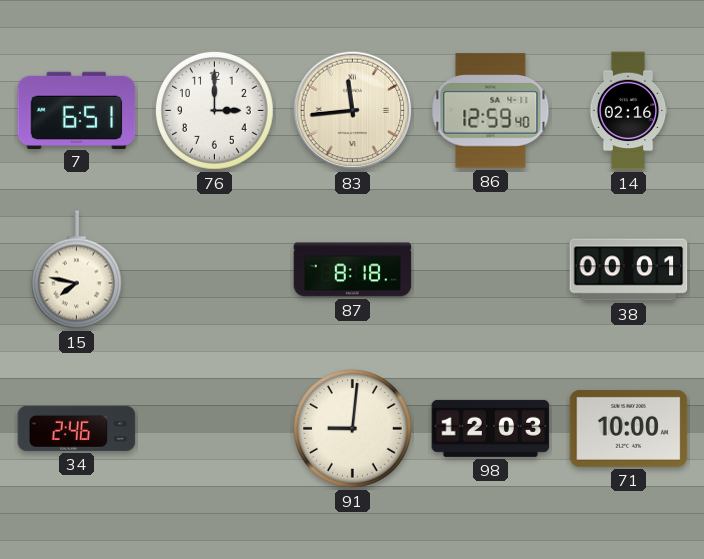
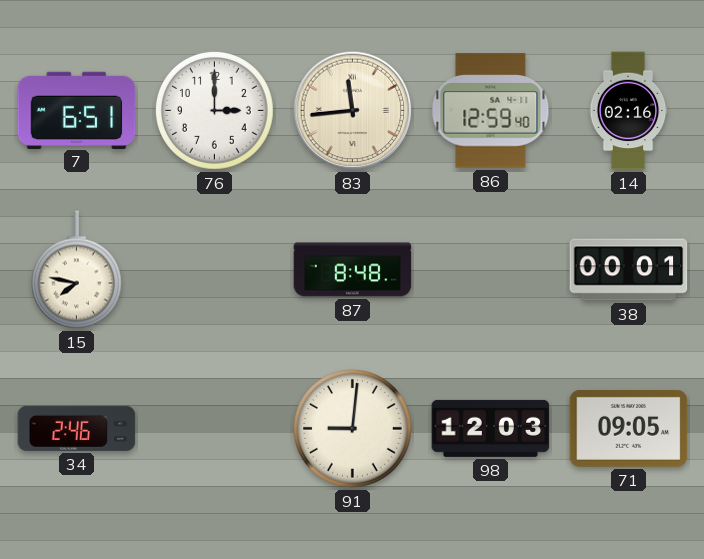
87: 8:18 -> 8:48
71: 10:00 -> 09:05
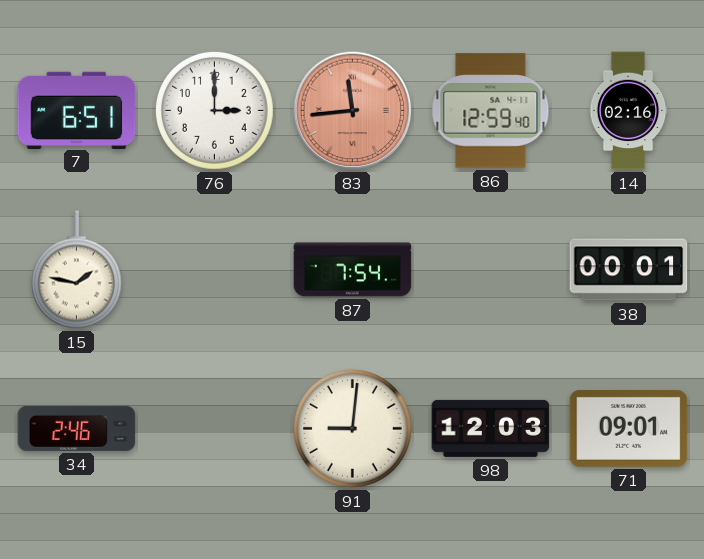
83 dial: cream -> salmon
15: 7:47 -> 1:47
87: 8:48 -> 7:54
71: 09:05 -> 09:01
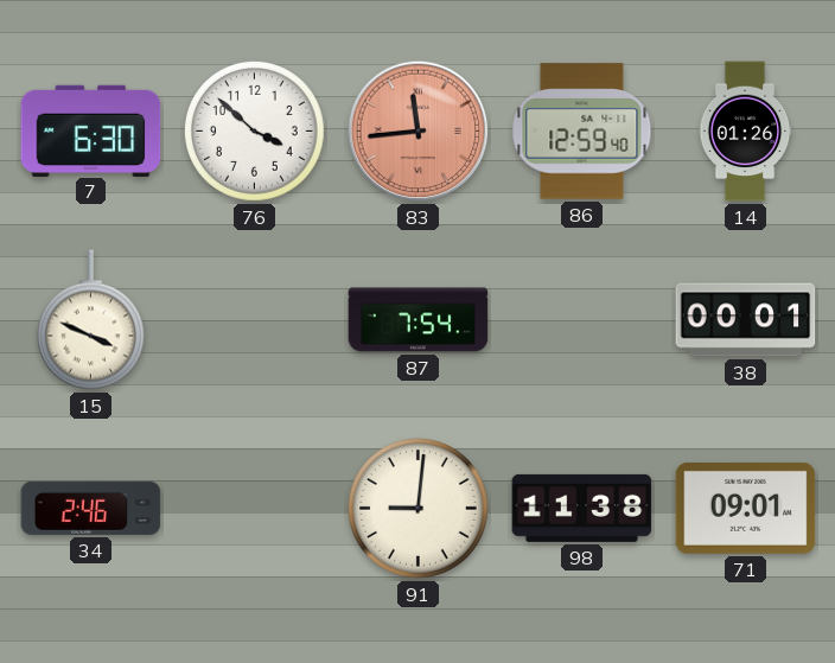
7: 6:51 -> 6:30
76: 3:00 -> 3:52
14: 02:16 -> 01:26
15: 1:47 -> 3:49
98: 12:03 -> 11:38
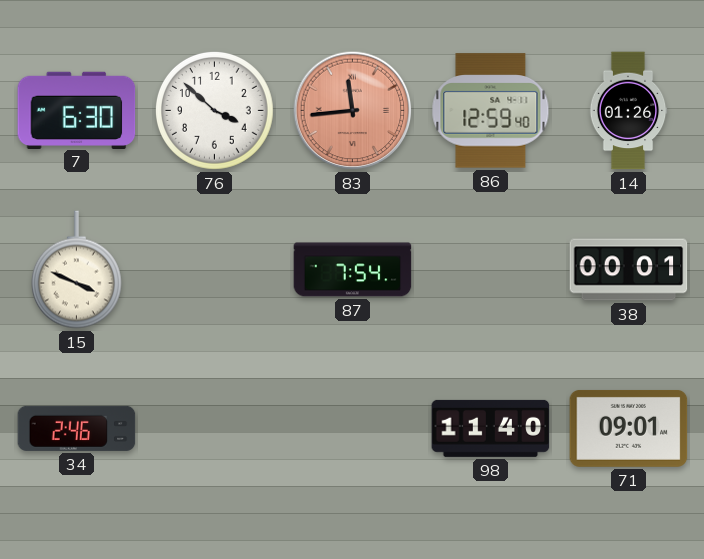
91: 9:01 -> none
98: 11:38 -> 11:40
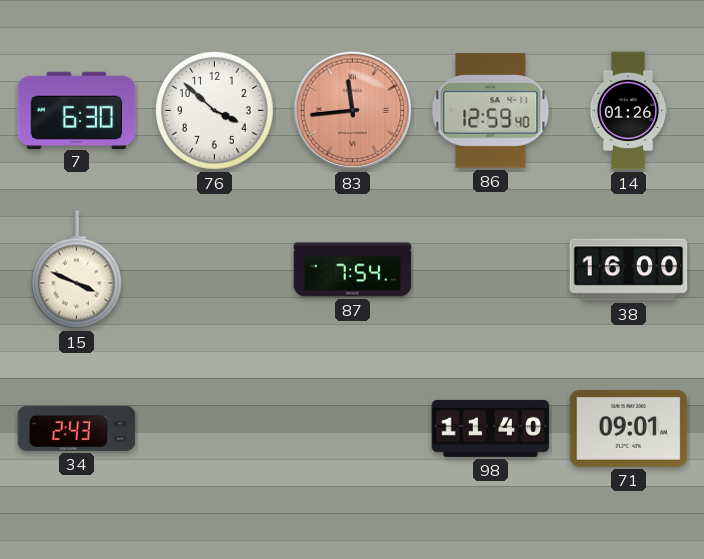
38: 00:01 -> 16:00
34: 2:46 -> 2:43
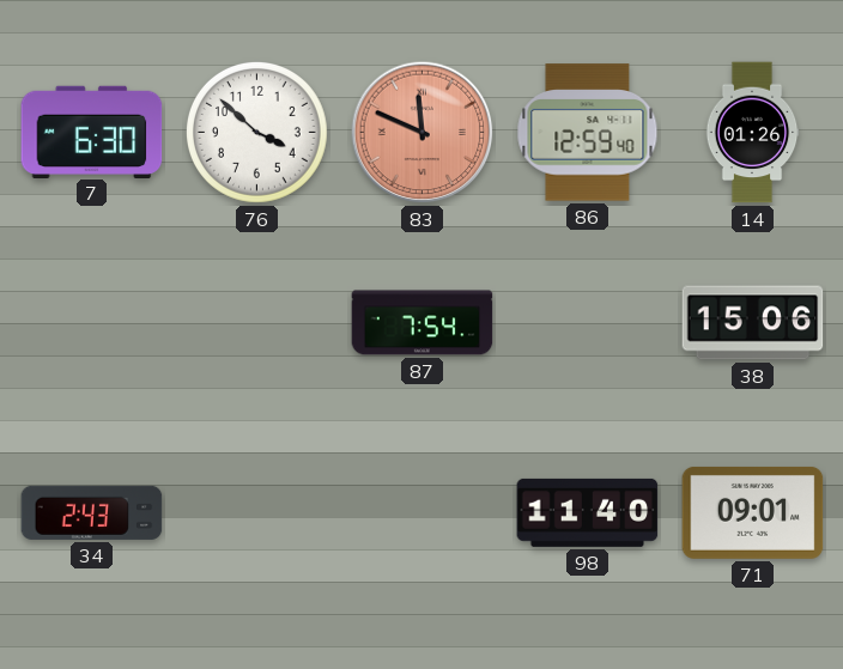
83: 11:44 -> 11:49
15: 3:49 -> none
38: 16:00 -> 15:06
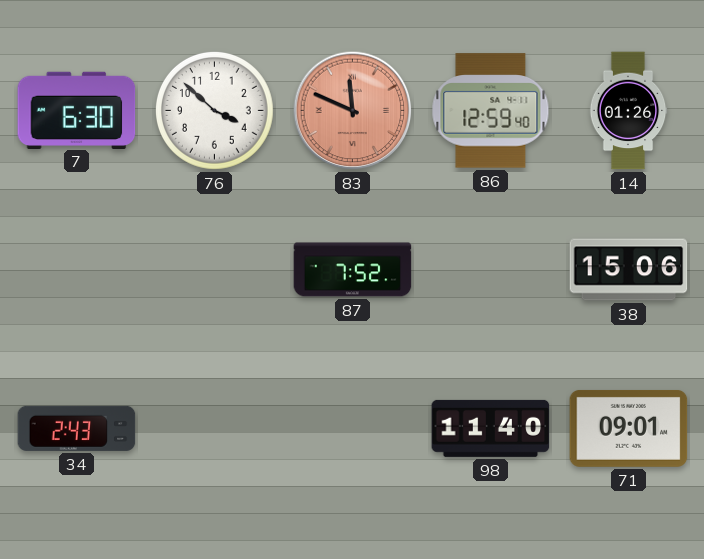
87: 7:54 -> 7:52
